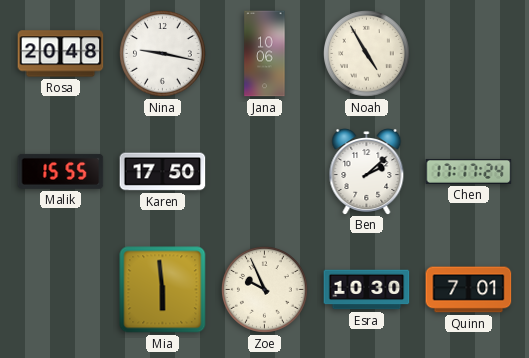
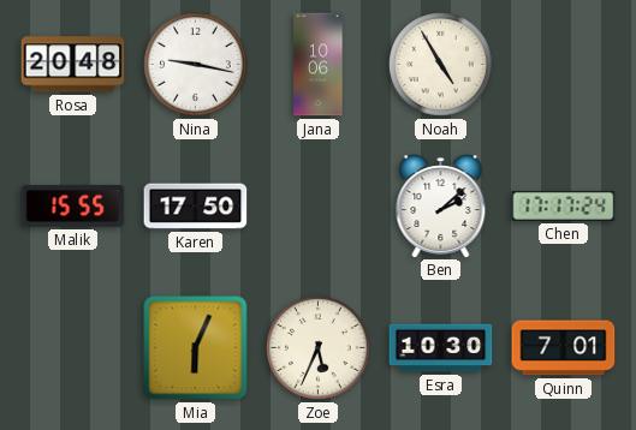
Mia: 5:59 -> 6:04
Zoe: 9:56 -> 5:34
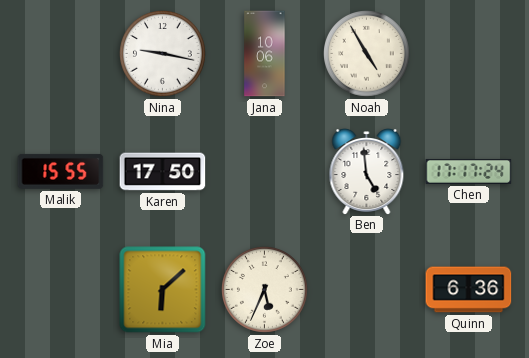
Rosa: 20:48 -> none
Ben: 2:08 -> 4:59
Mia: 6:04 -> 6:08
Esra: 10:30 -> none
Quinn: 7:01 -> 6:36
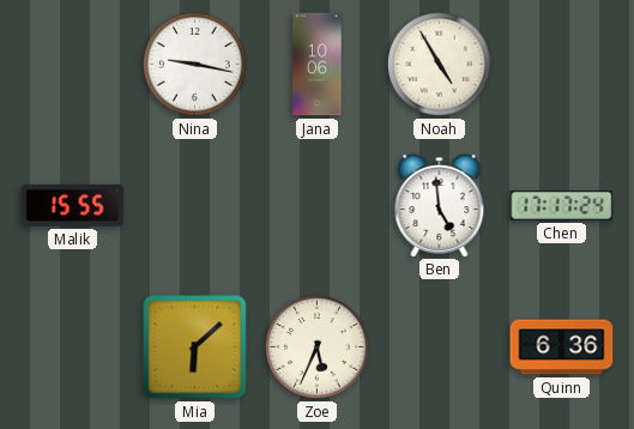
Karen: 17:50 -> none
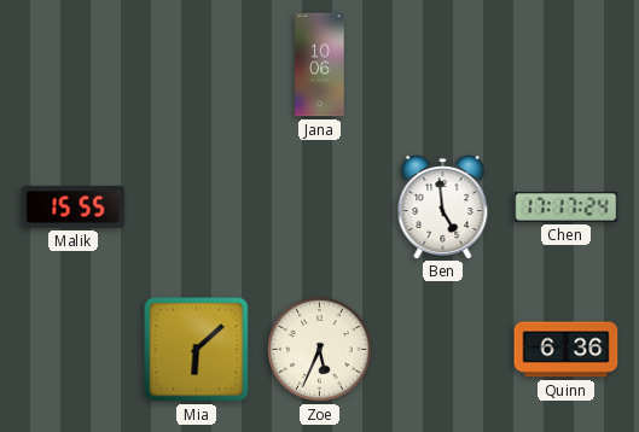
Nina: 9:17 -> none
Noah: 4:55 -> none
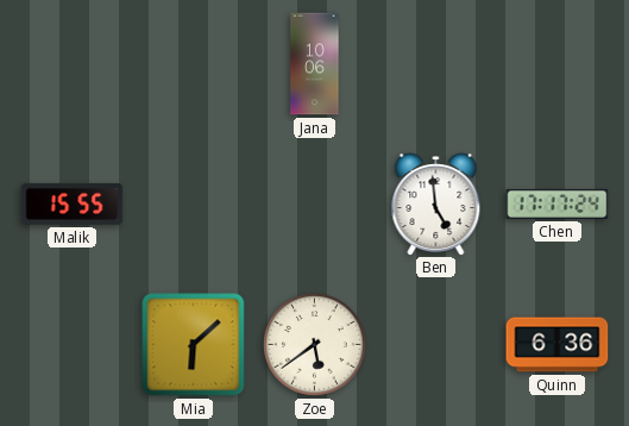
Zoe: 5:34 -> 5:39
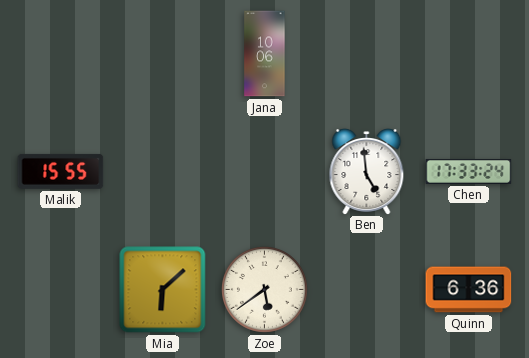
Chen: 17:17 -> 17:33
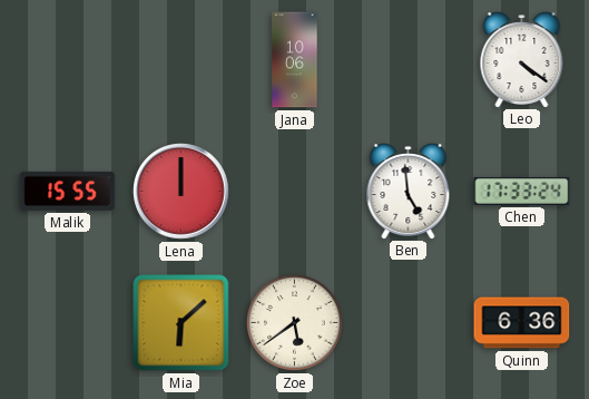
Leo: none -> 4:21
Lena: none -> 12:00
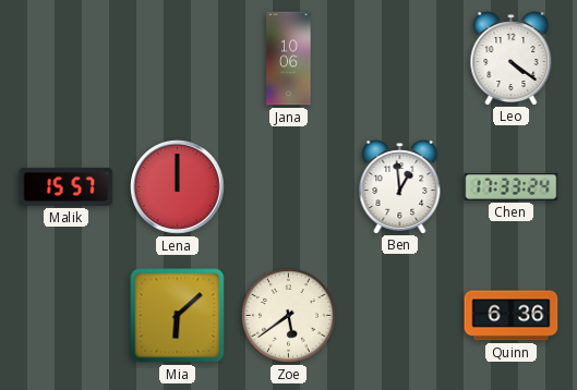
Malik: 15:55 -> 15:57
Ben: 4:59 -> 12:59
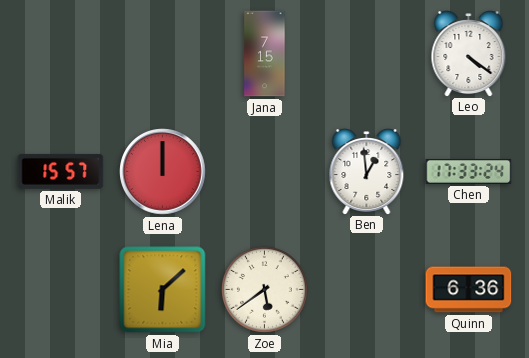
Jana: 10:06 -> 7:15
